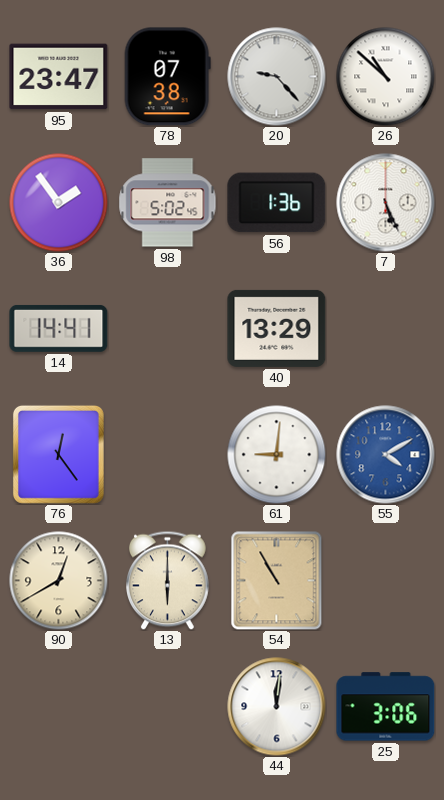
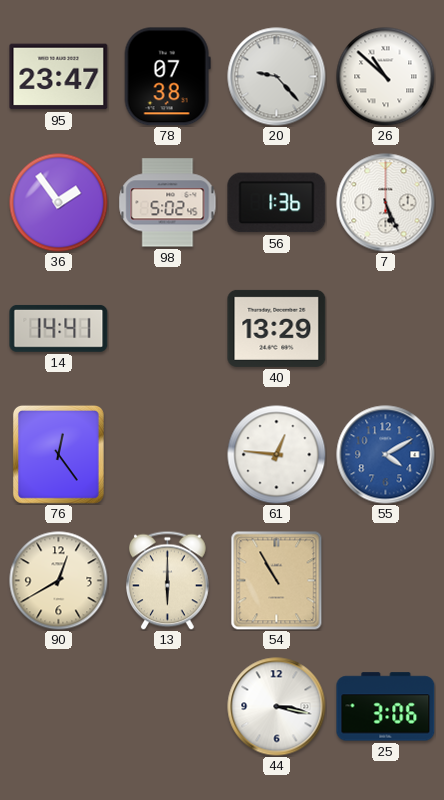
61: 9:01 -> 12:46
44: 12:01 -> 3:17
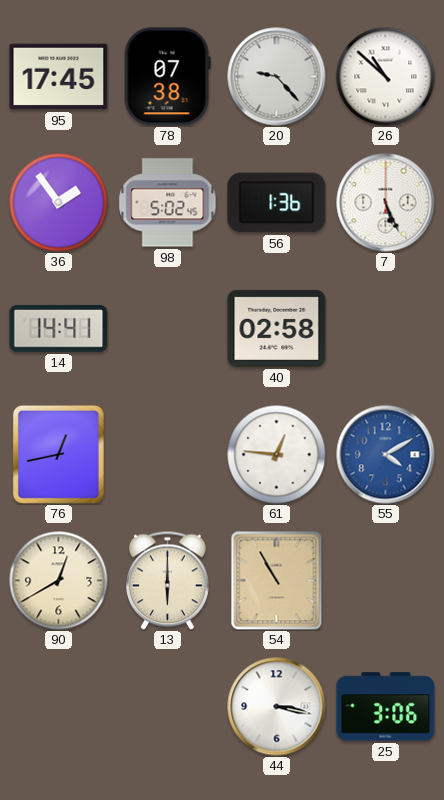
95: 23:47 -> 17:45
40: 13:29 -> 02:58
76: 12:24 -> 12:43
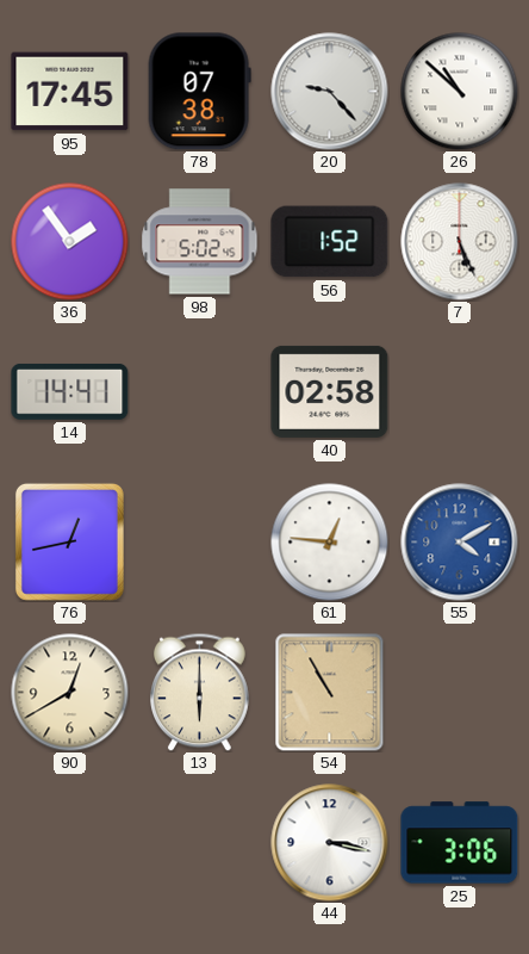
56: 1:36 -> 1:52
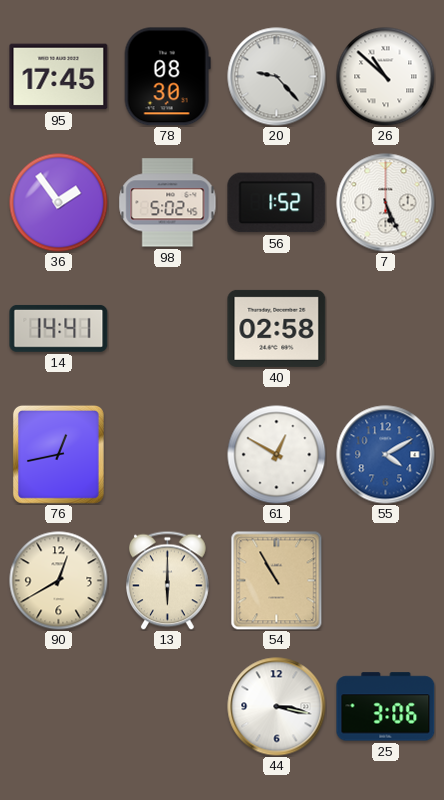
78: 07:38 -> 08:30
61: 12:46 -> 12:50
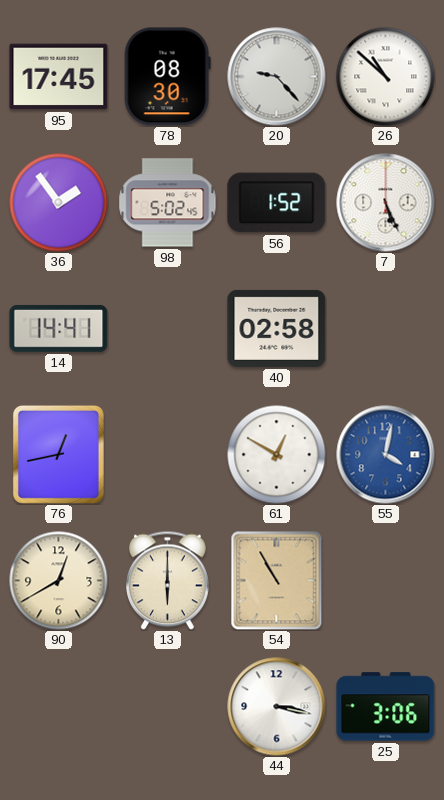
55: 4:10 -> 4:02
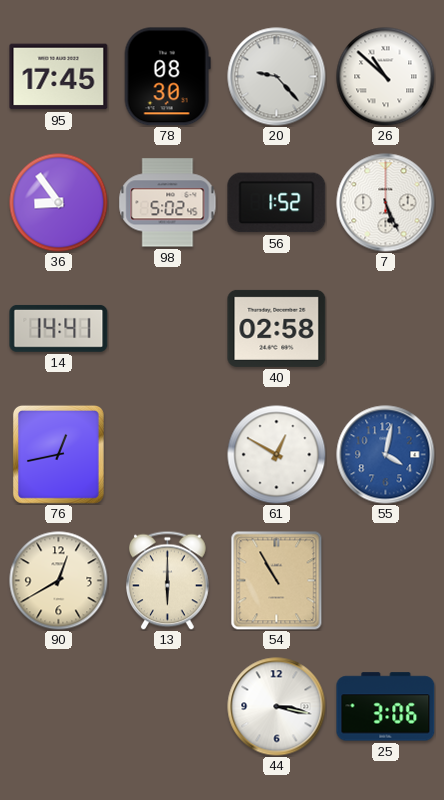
36: 1:54 -> 8:54
